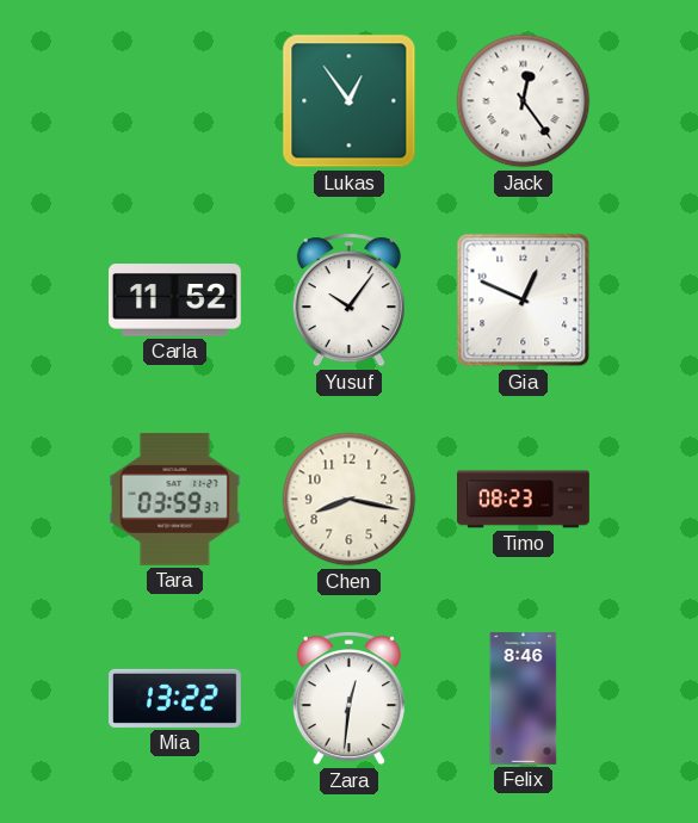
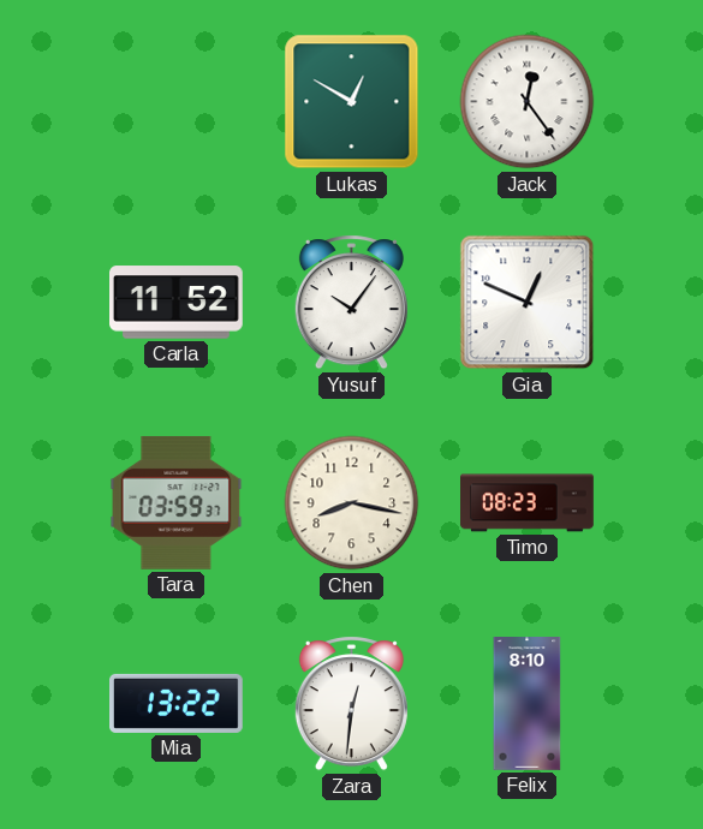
Lukas: 12:54 -> 12:50
Felix: 8:46 -> 8:10
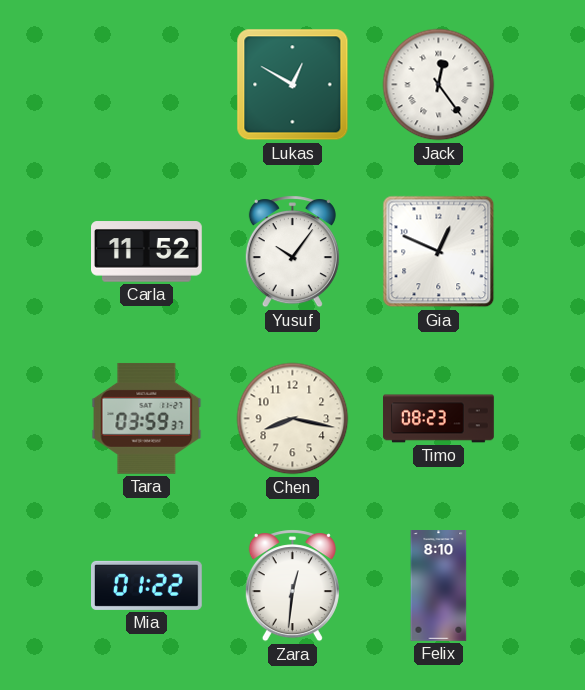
Mia: 13:22 -> 01:22
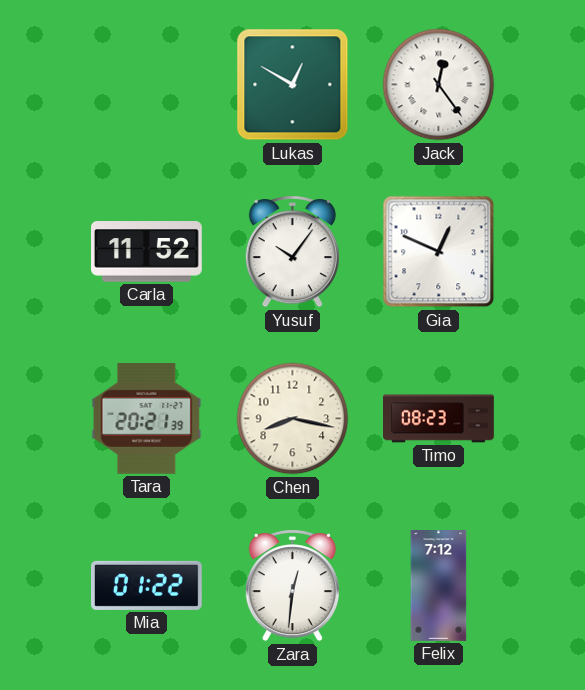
Tara: 03:59 -> 20:21
Felix: 8:10 -> 7:12
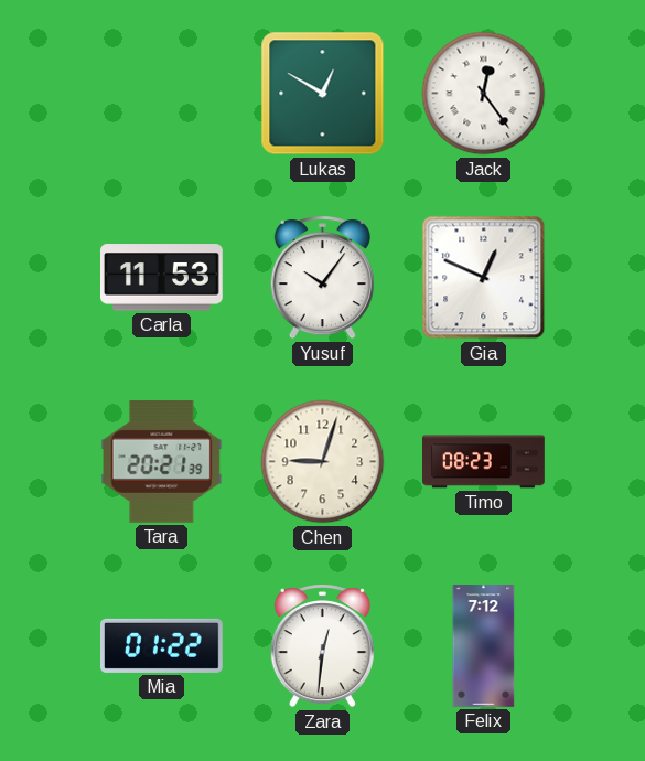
Carla: 11:52 -> 11:53
Chen: 8:17 -> 9:03
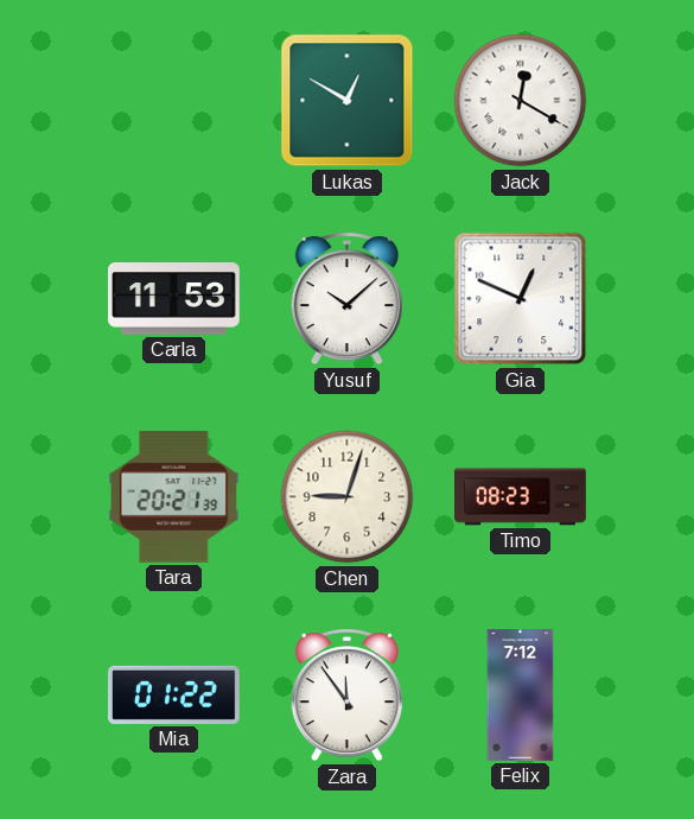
Jack: 12:24 -> 12:20
Yusuf: 10:06 -> 10:08
Zara: 12:31 -> 11:54
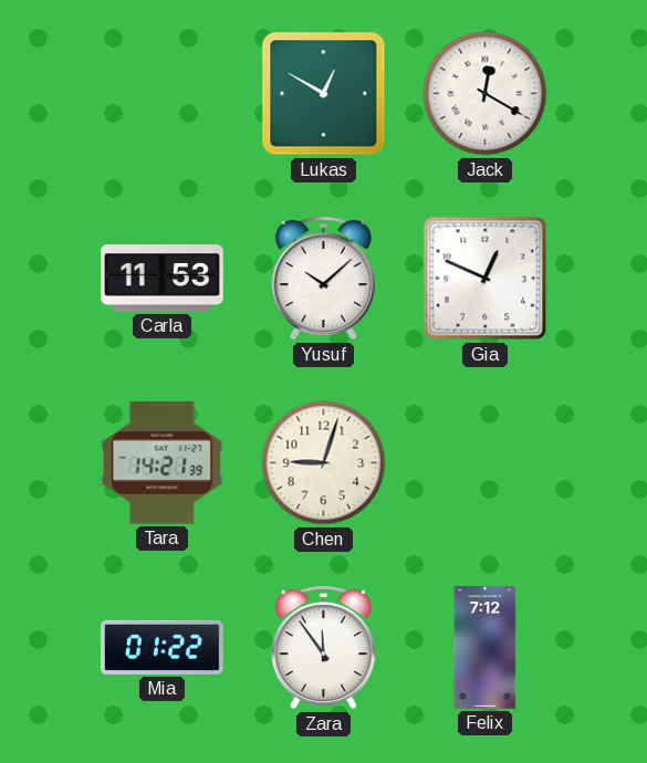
Tara: 20:21 -> 14:21
Timo: 08:23 -> none
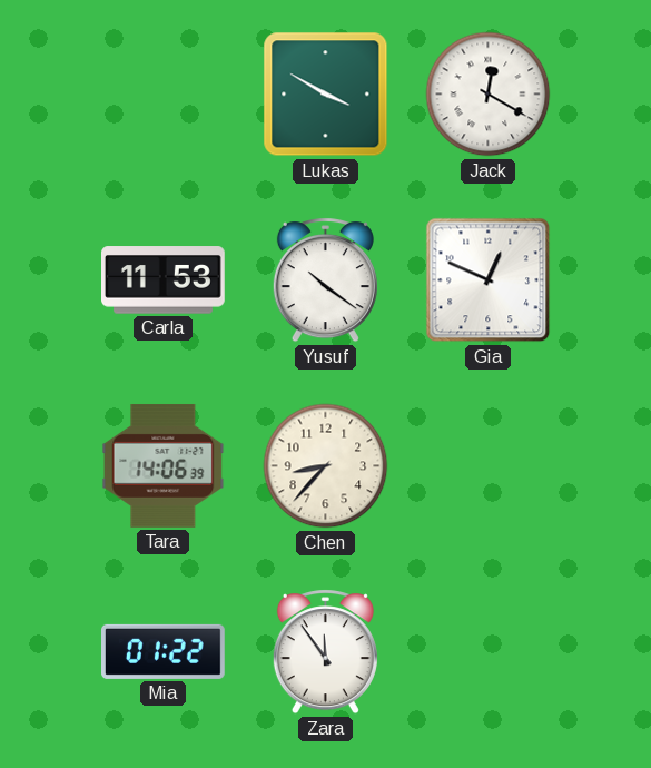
Lukas: 12:50 -> 3:50
Yusuf: 10:08 -> 10:21
Tara: 14:21 -> 14:06
Chen: 9:03 -> 8:37
Felix: 7:12 -> none
